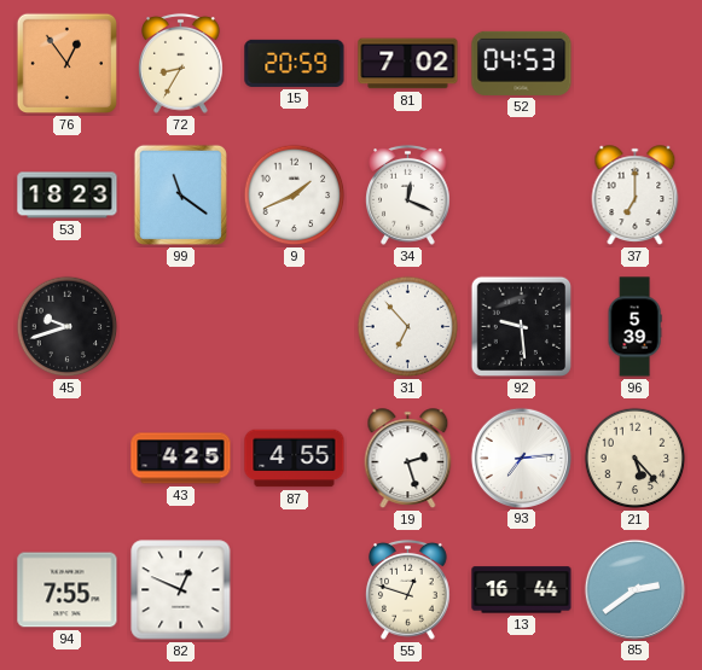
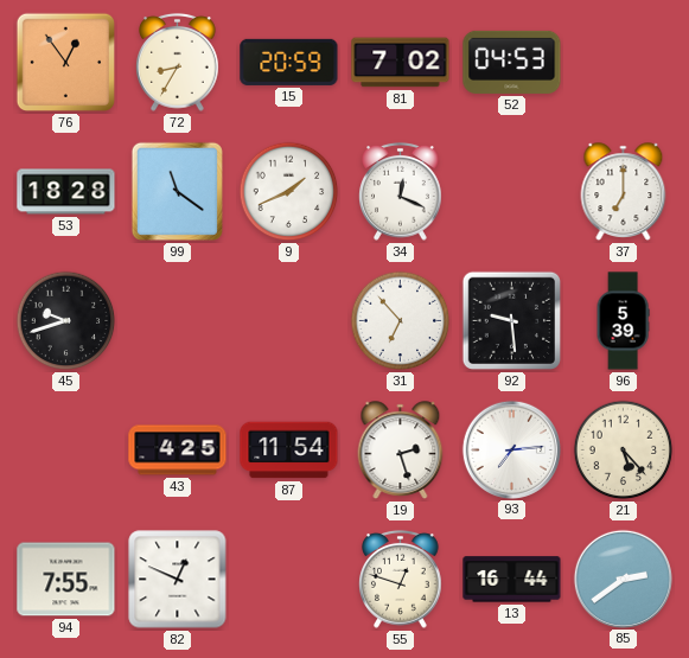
53: 18:23 -> 18:28
87: 4:55 -> 11:54
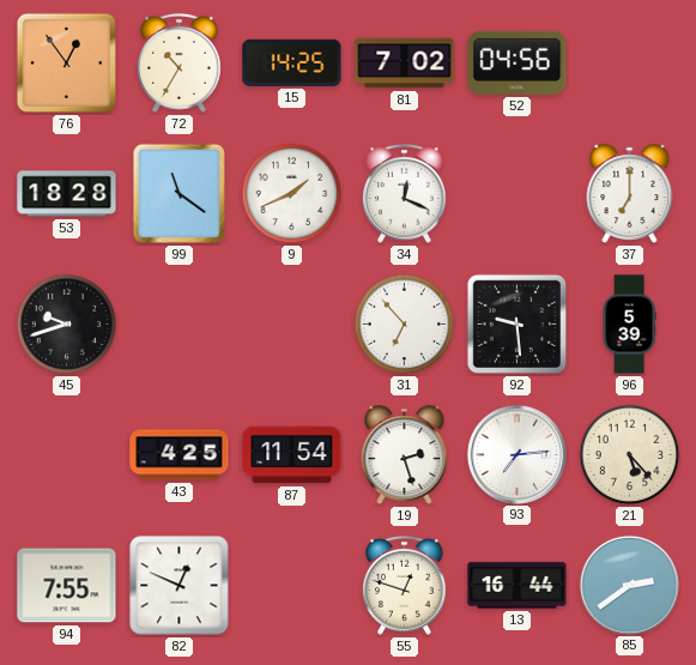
72: 8:35 -> 10:35
15: 20:59 -> 14:25
52: 04:53 -> 04:56
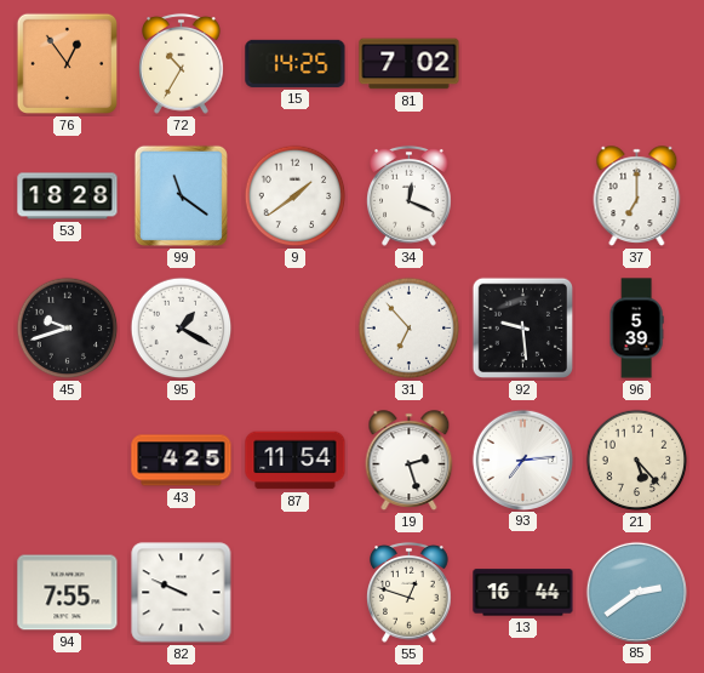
52: 04:56 -> none
9: 1:41 -> 1:39
95: none -> 1:20
82: 12:49 -> 9:49
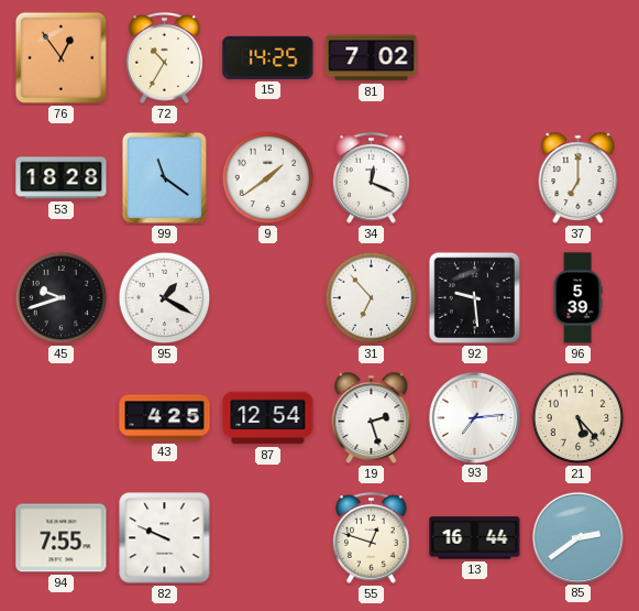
87: 11:54 -> 12:54
